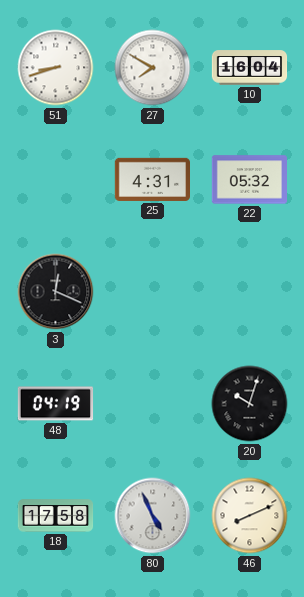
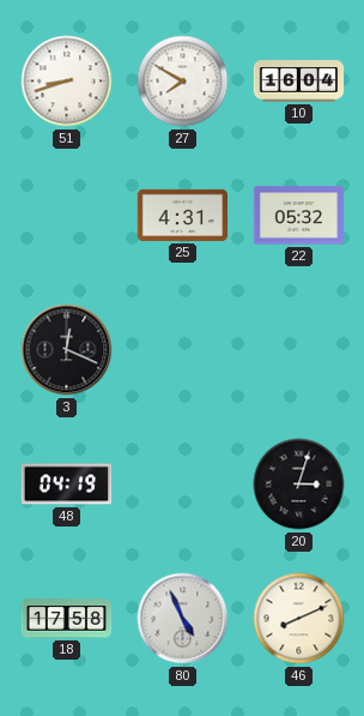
20: 10:03 -> 3:03
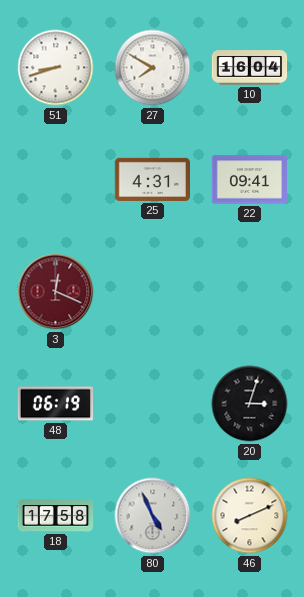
22: 05:32 -> 09:41
3 dial: black -> burgundy
48: 04:19 -> 06:19
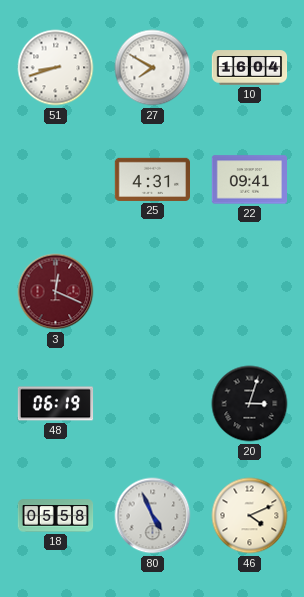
18: 17:58 -> 05:58
46: 8:11 -> 4:11
